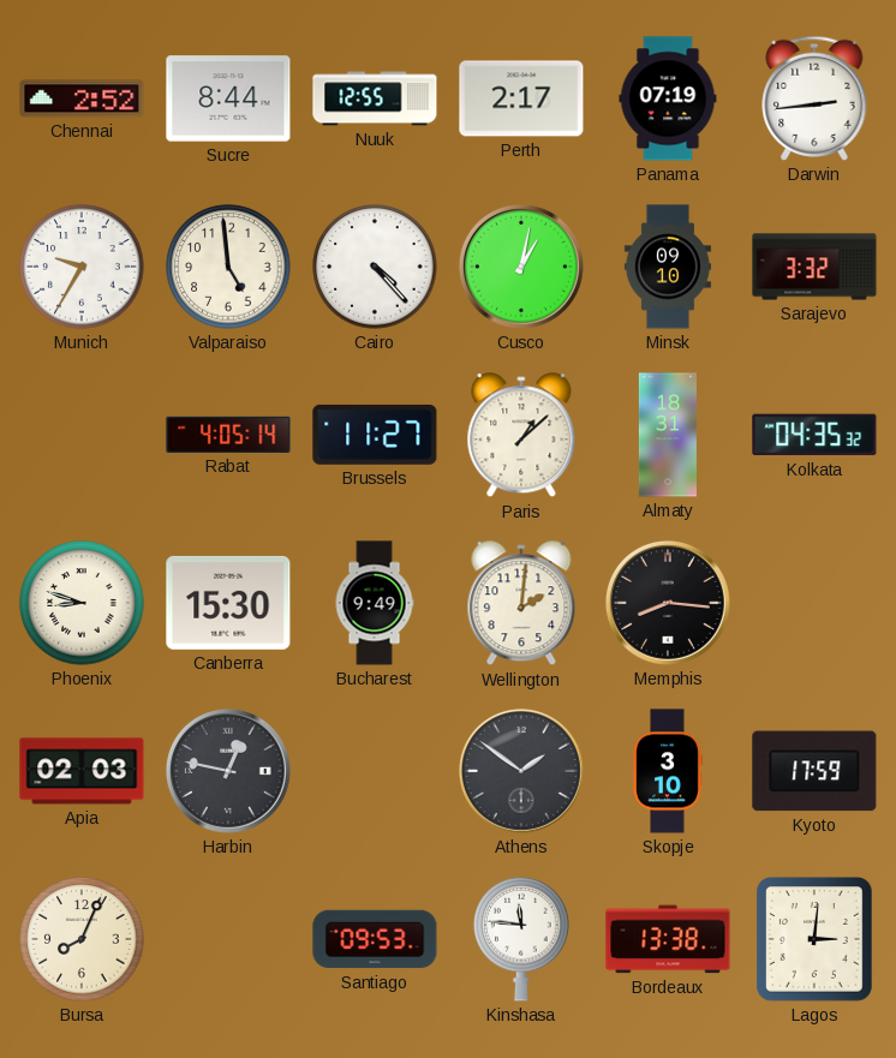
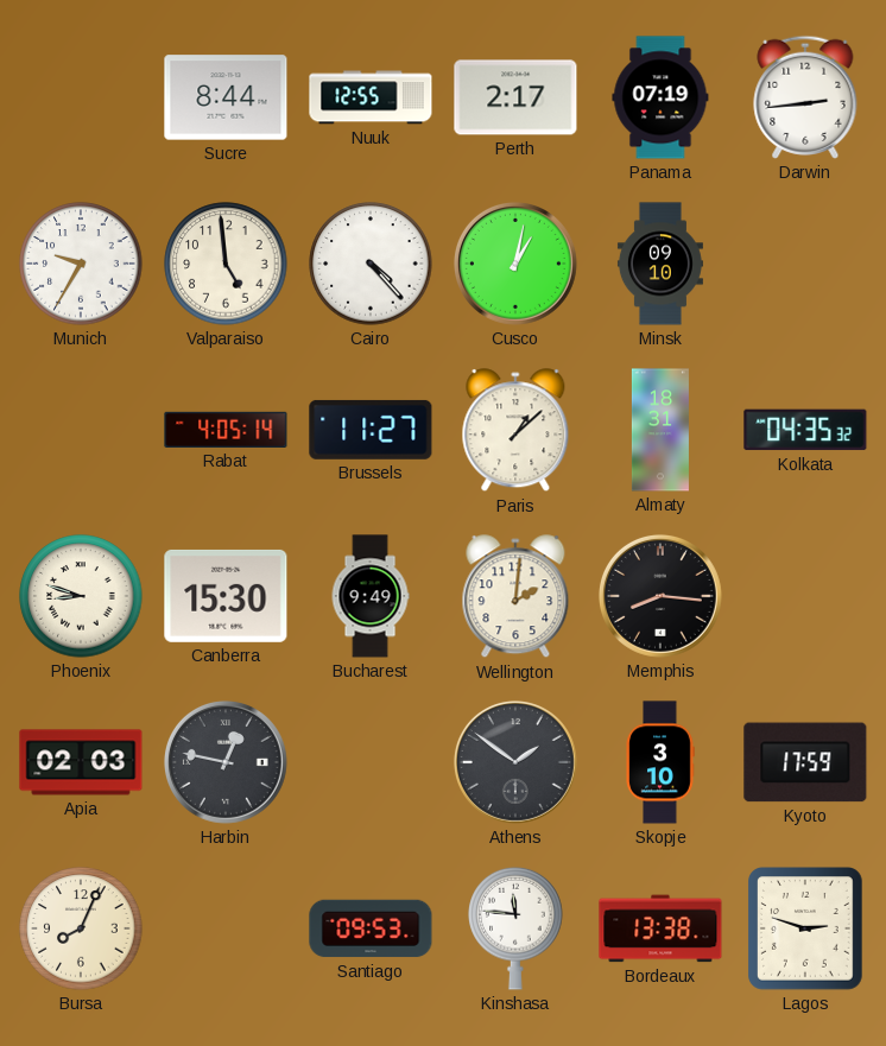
Chennai: 2:52 -> none
Sarajevo: 3:32 -> none
Lagos: 3:01 -> 2:48
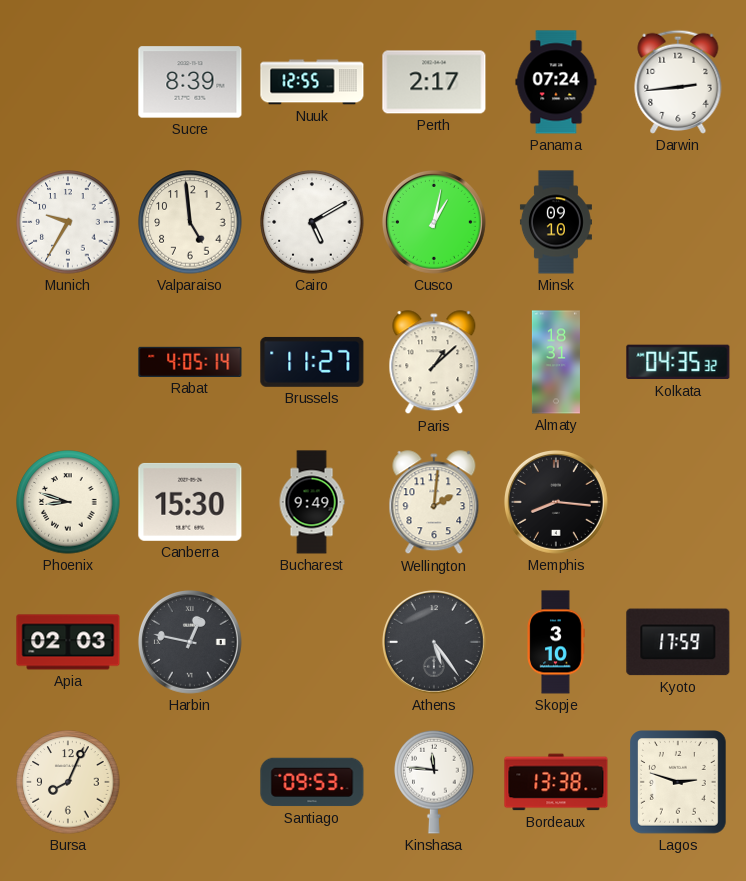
Sucre: 8:44 -> 8:39
Panama: 07:19 -> 07:24
Cairo: 4:23 -> 5:10
Athens: 1:51 -> 5:24
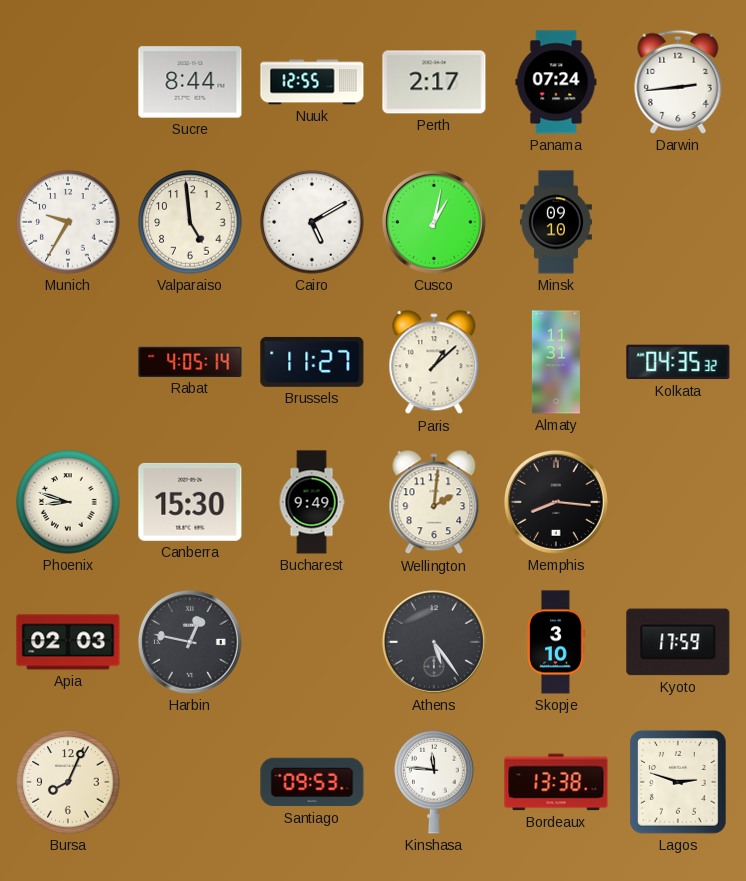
Sucre: 8:39 -> 8:44
Almaty: 18:31 -> 11:31
